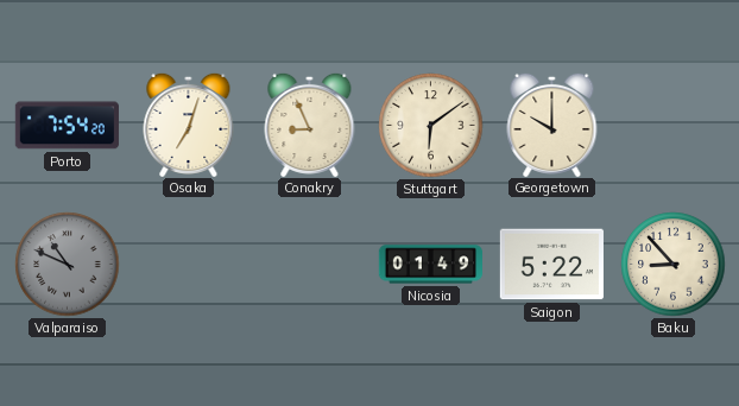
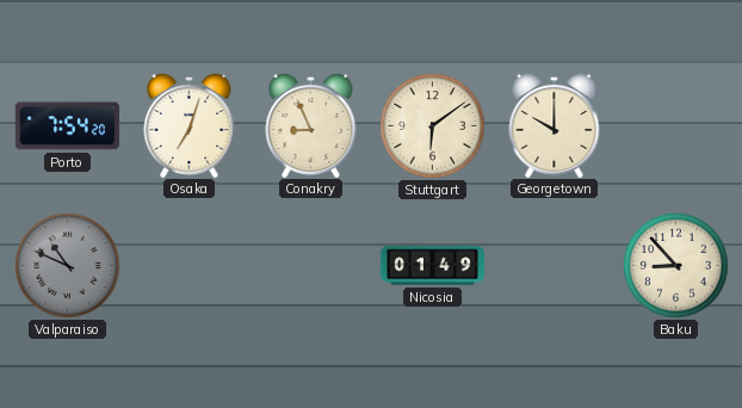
Saigon: 5:22 -> none
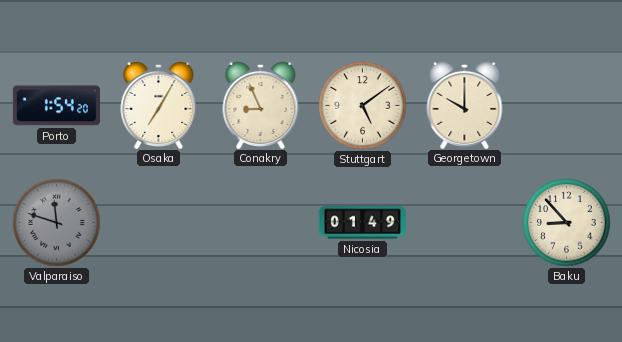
Porto: 7:54 -> 1:54
Osaka: 7:03 -> 7:05
Stuttgart: 6:09 -> 5:09
Valparaiso: 10:49 -> 11:48
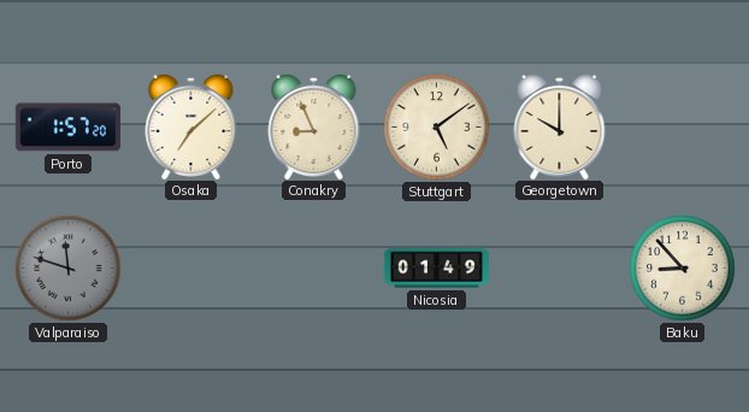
Porto: 1:54 -> 1:57
Osaka: 7:05 -> 7:08
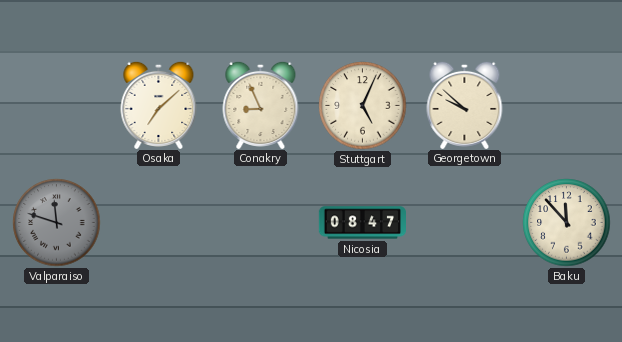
Porto: 1:57 -> none
Stuttgart: 5:09 -> 5:04
Georgetown: 10:00 -> 9:52
Nicosia: 01:49 -> 08:47
Baku: 8:53 -> 11:53
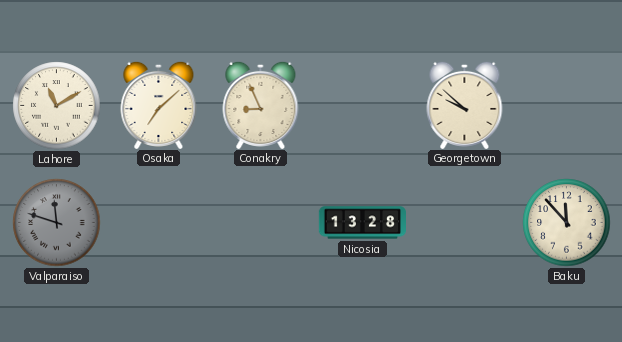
Lahore: none -> 11:10
Stuttgart: 5:04 -> none
Nicosia: 08:47 -> 13:28
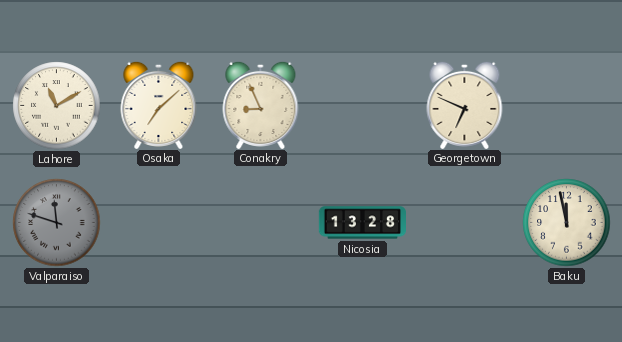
Georgetown: 9:52 -> 6:49
Baku: 11:53 -> 11:58
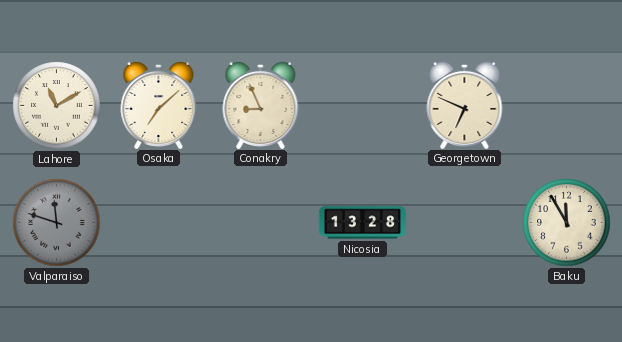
Baku: 11:58 -> 11:55
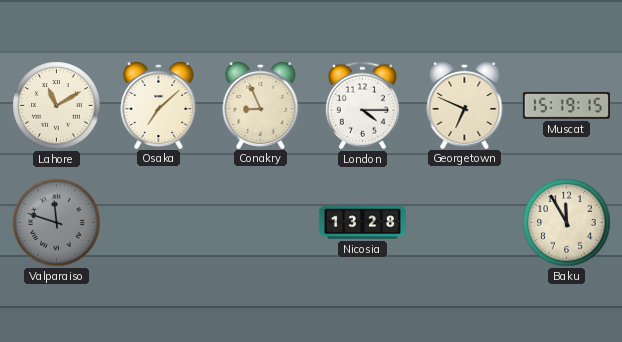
London: none -> 4:15
Muscat: none -> 15:19
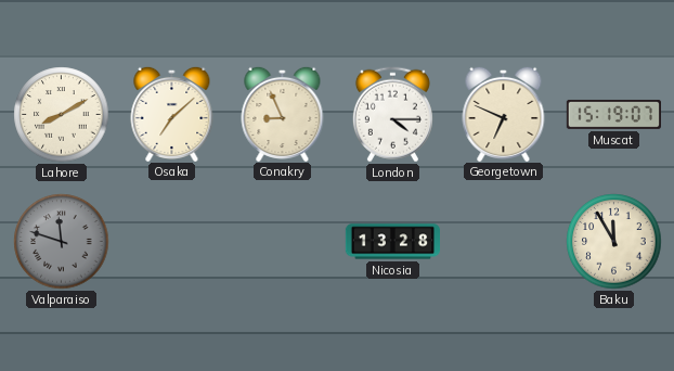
Lahore: 11:10 -> 8:10
Muscat: 15:19:15 -> 15:19:07
